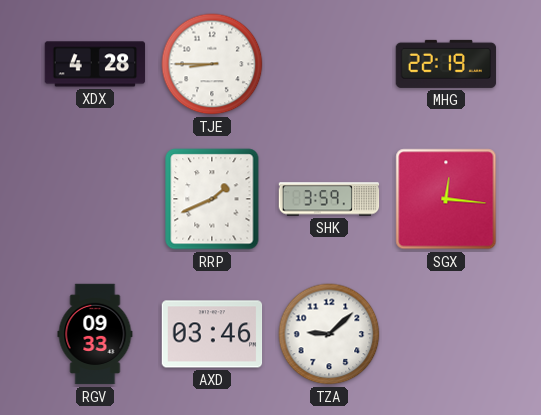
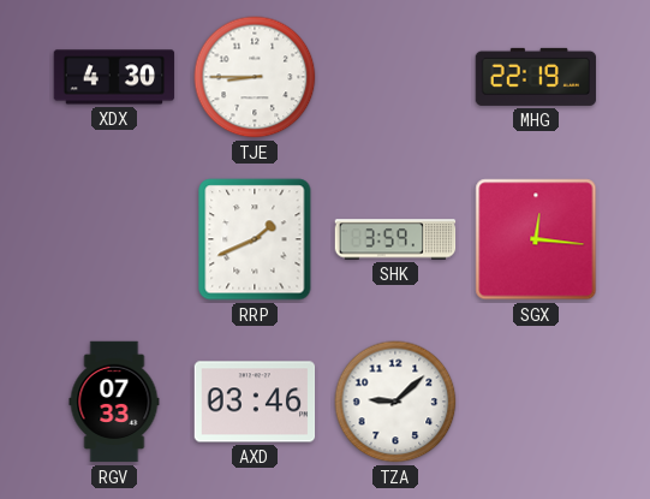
XDX: 4:28 -> 4:30
RGV: 09:33 -> 07:33
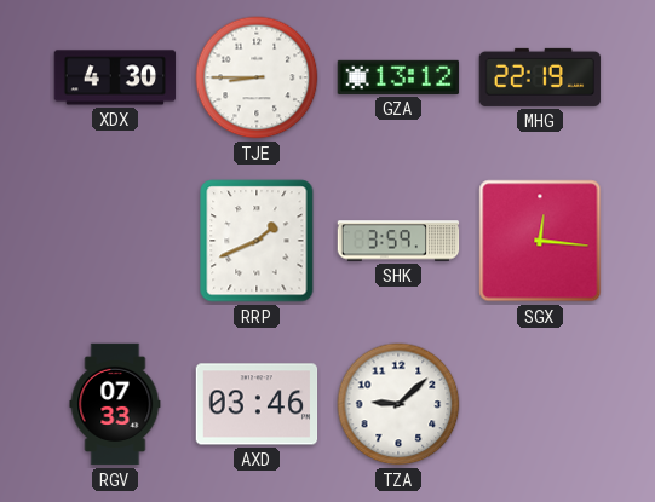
GZA: none -> 13:12
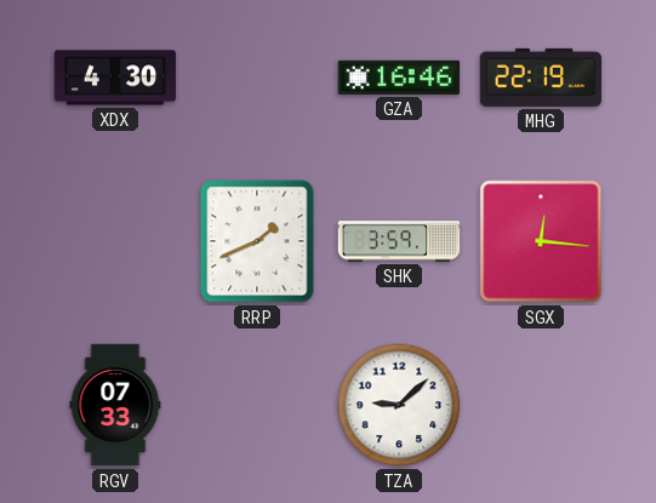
TJE: 8:45 -> none
GZA: 13:12 -> 16:46
AXD: 03:46 -> none
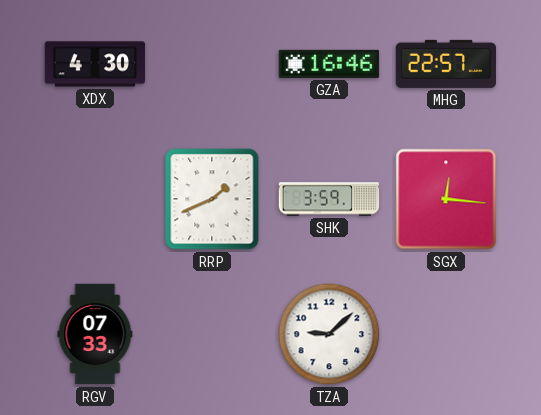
MHG: 22:19 -> 22:57
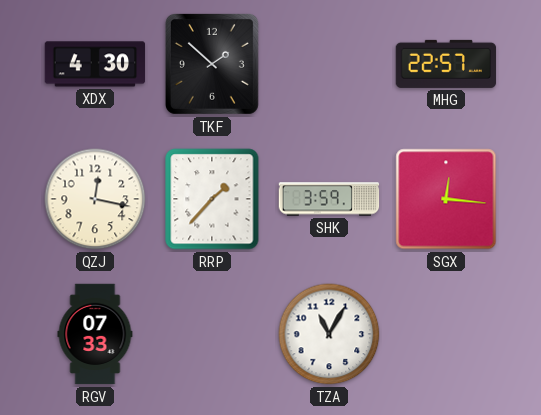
TKF: none -> 1:52
GZA: 16:46 -> none
QZJ: none -> 12:17
RRP: 1:41 -> 1:37
TZA: 9:08 -> 11:05
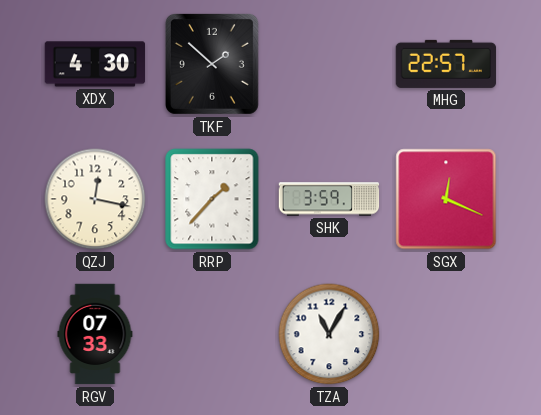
SGX: 12:16 -> 12:19
